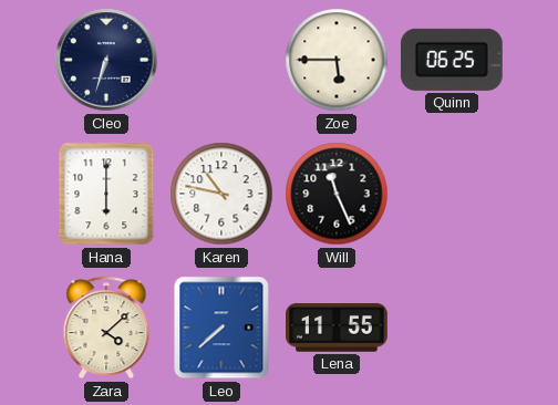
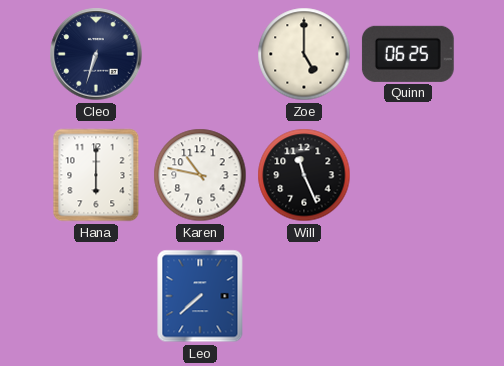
Zoe: 5:45 -> 5:00
Zara: 4:08 -> none
Lena: 11:55 -> none
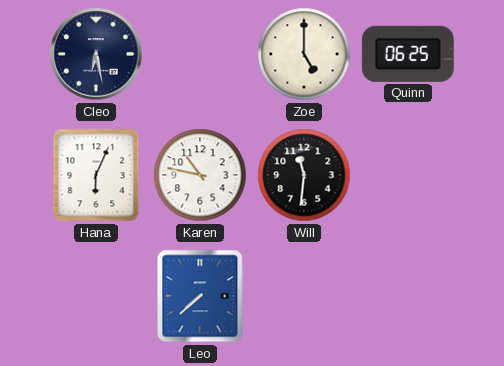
Cleo: 6:33 -> 6:28
Hana: 6:00 -> 6:04
Will: 11:26 -> 11:31
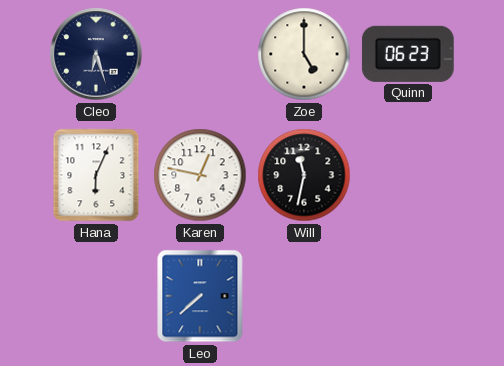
Cleo: 6:28 -> 6:27
Quinn: 06:25 -> 06:23
Karen: 10:47 -> 12:47
Will: 11:31 -> 11:32
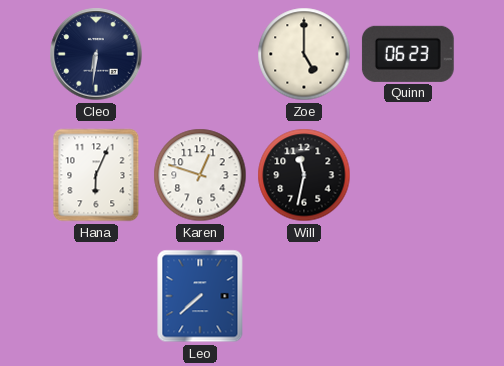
Cleo: 6:27 -> 6:31
Karen: 12:47 -> 12:48
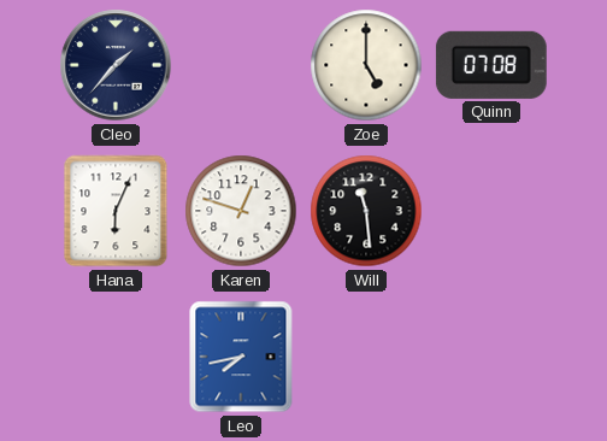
Cleo: 6:31 -> 1:37
Quinn: 06:23 -> 07:08
Will: 11:32 -> 11:29
Leo: 7:38 -> 7:43
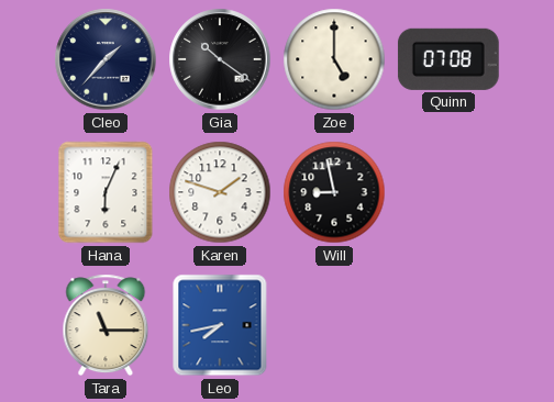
Gia: none -> 10:21
Karen: 12:48 -> 1:48
Will: 11:29 -> 8:58
Tara: none -> 11:15
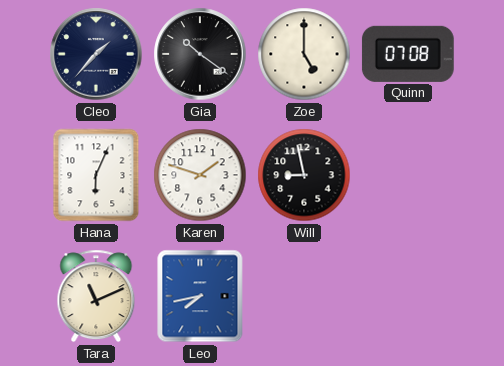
Tara: 11:15 -> 11:11
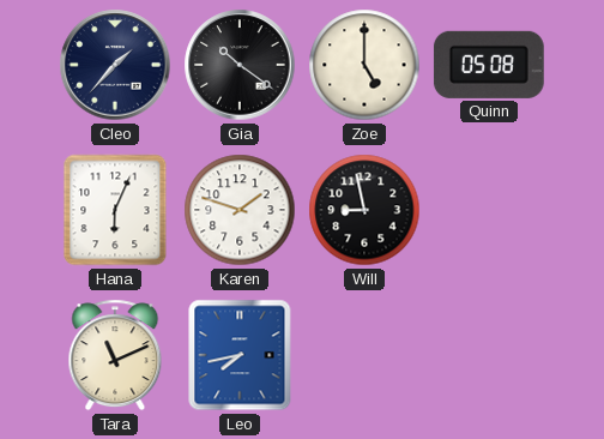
Quinn: 07:08 -> 05:08
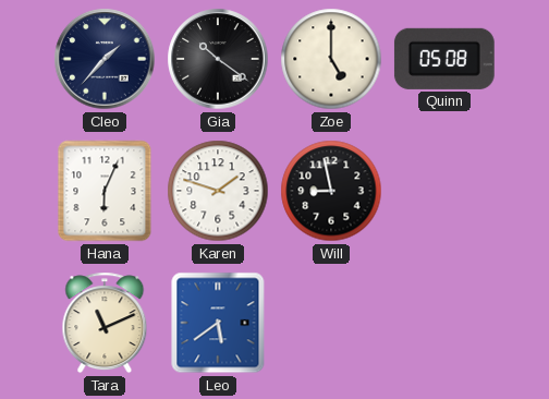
Leo: 7:43 -> 5:39
